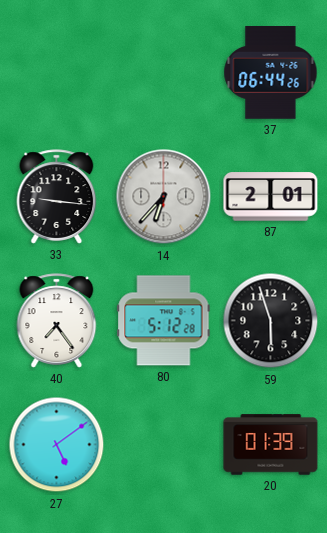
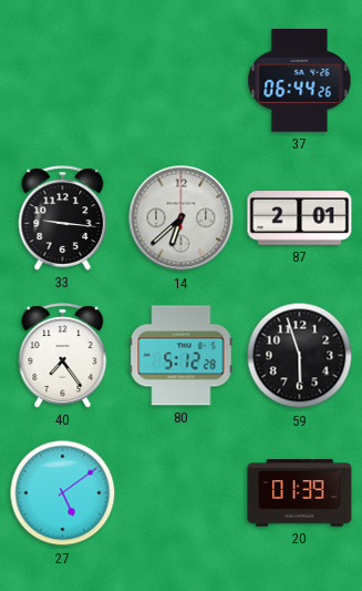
14: 6:37 -> 6:38
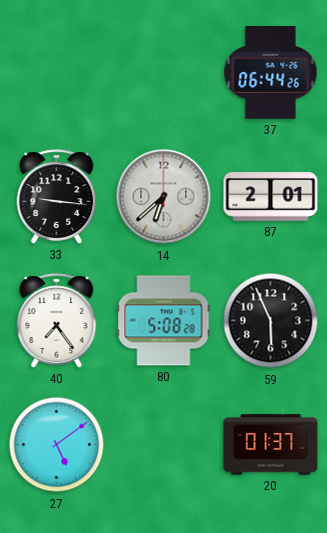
80: 5:12 -> 5:08
59: 5:57 -> 5:56
20: 01:39 -> 01:37
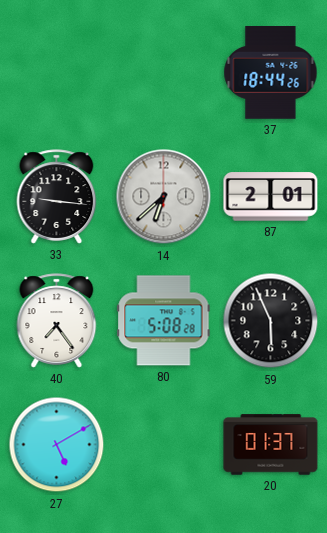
37: 06:44 -> 18:44
27: 5:09 -> 5:10
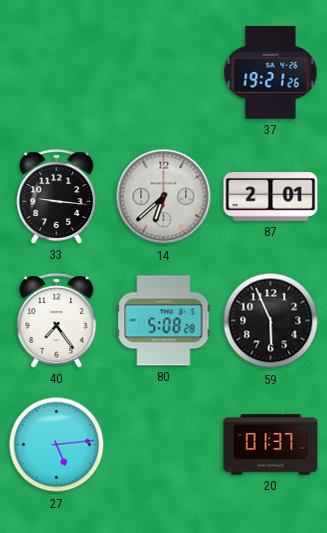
37: 18:44 -> 19:21
27: 5:10 -> 5:14
